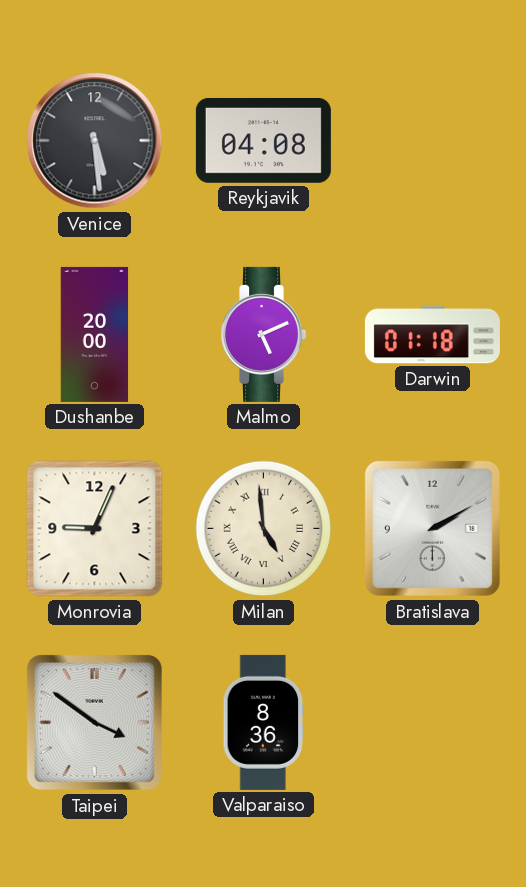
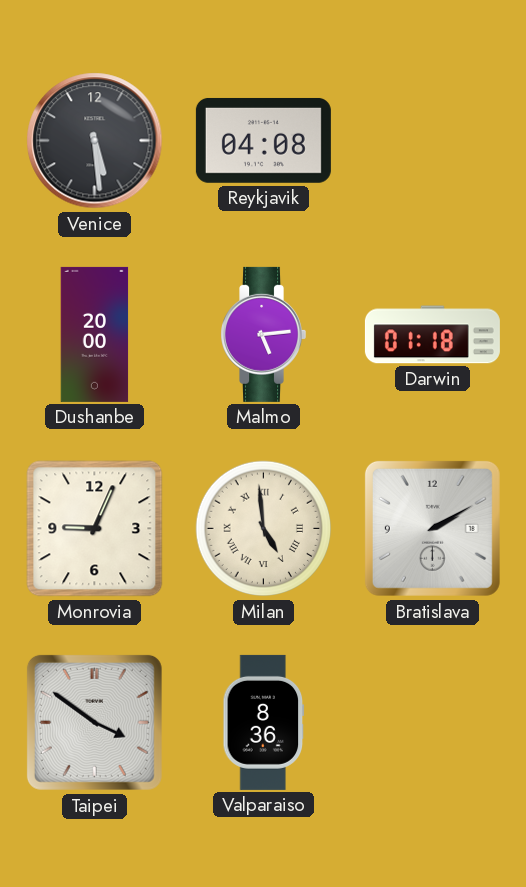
Malmo: 5:11 -> 5:14
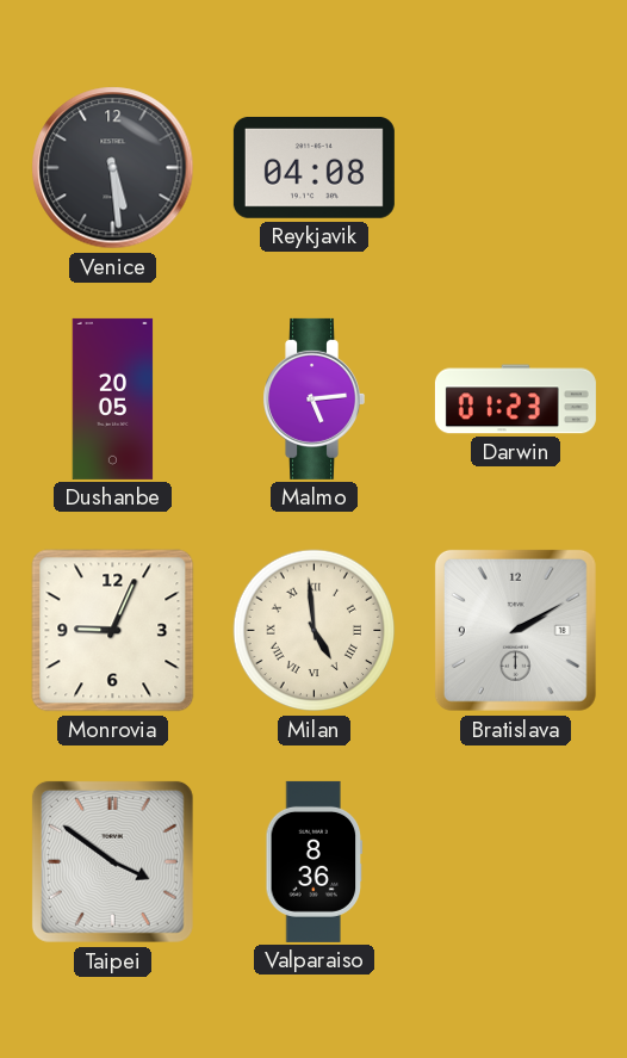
Dushanbe: 20:00 -> 20:05
Darwin: 01:18 -> 01:23
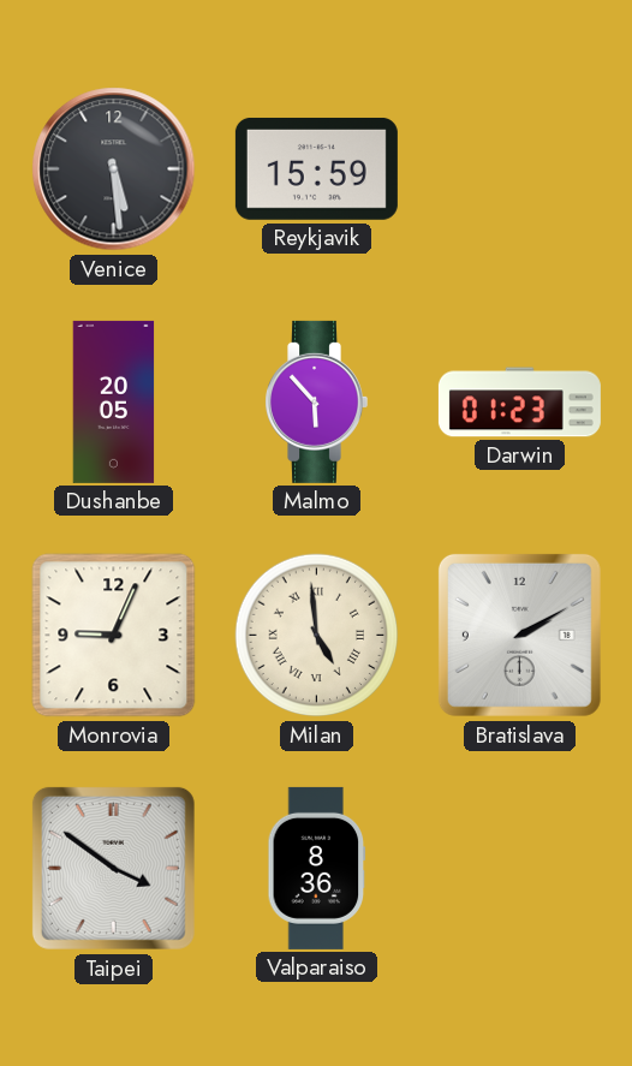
Reykjavik: 04:08 -> 15:59
Malmo: 5:14 -> 5:53
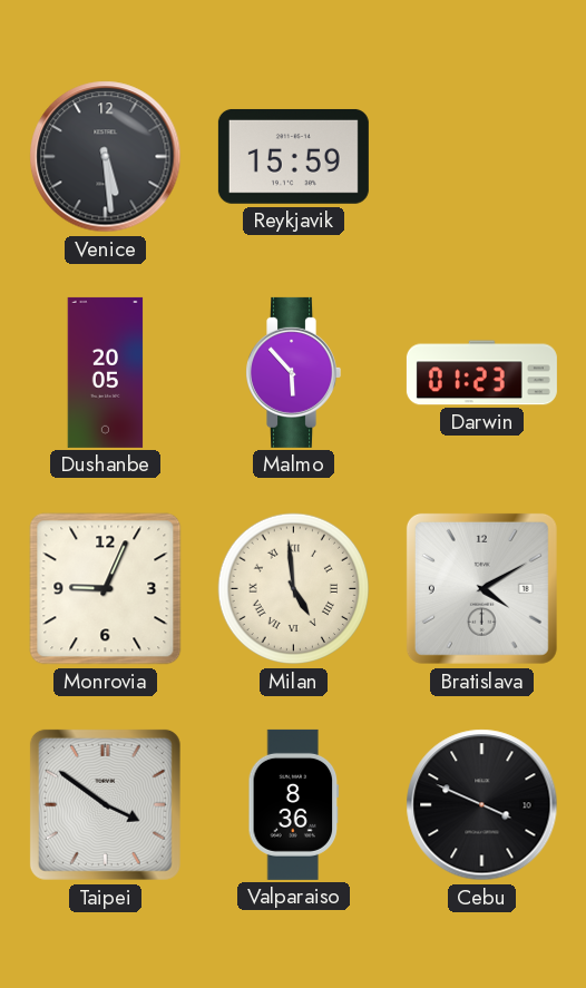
Bratislava: 2:10 -> 4:10
Cebu: none -> 3:49
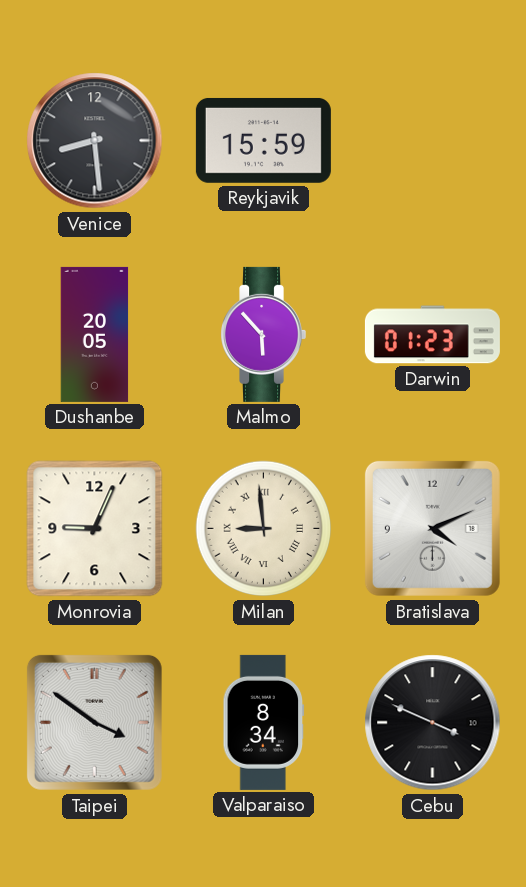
Venice: 5:29 -> 8:29
Milan: 4:59 -> 8:59
Bratislava: 4:10 -> 4:11
Valparaiso: 8:36 -> 8:34
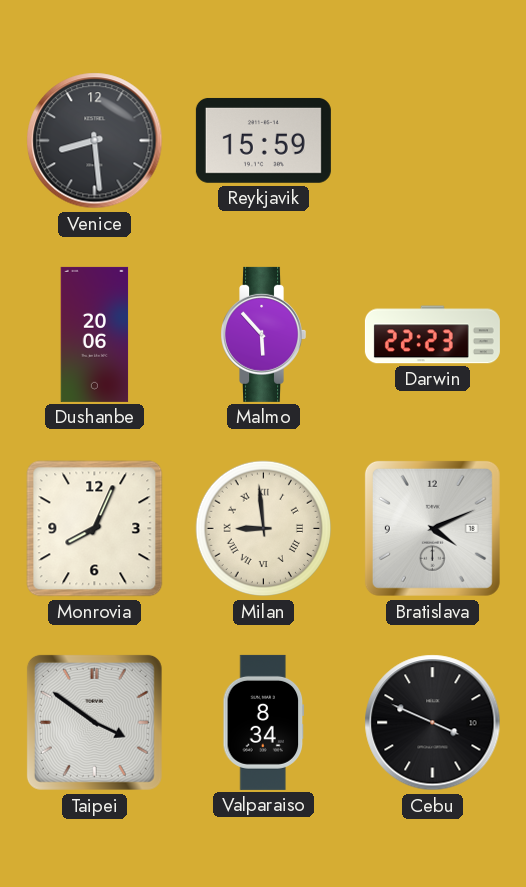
Dushanbe: 20:05 -> 20:06
Darwin: 01:23 -> 22:23
Monrovia: 9:04 -> 8:04
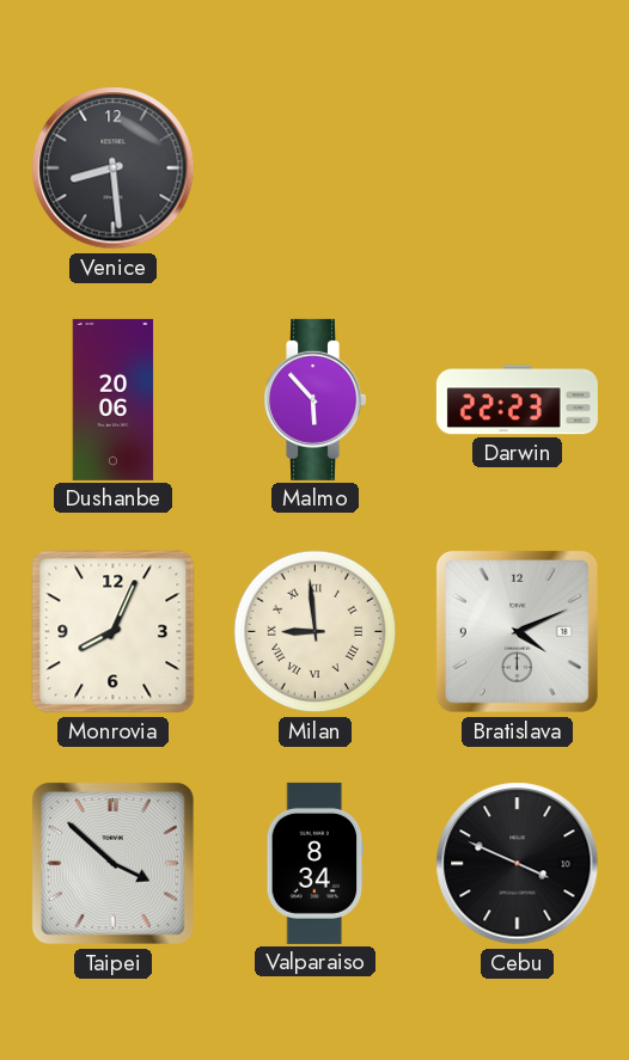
Reykjavik: 15:59 -> none
Taipei: 3:51 -> 3:52
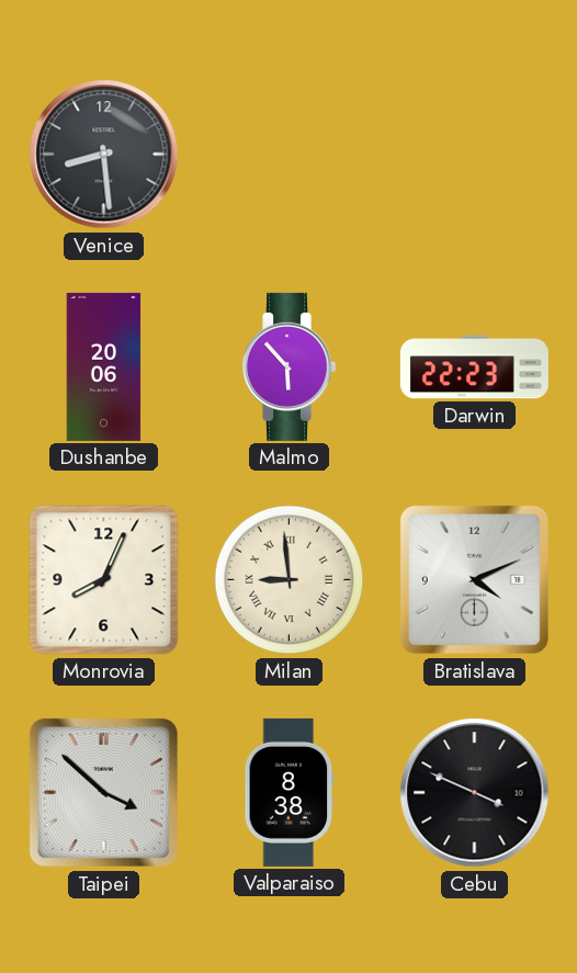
Valparaiso: 8:34 -> 8:38
